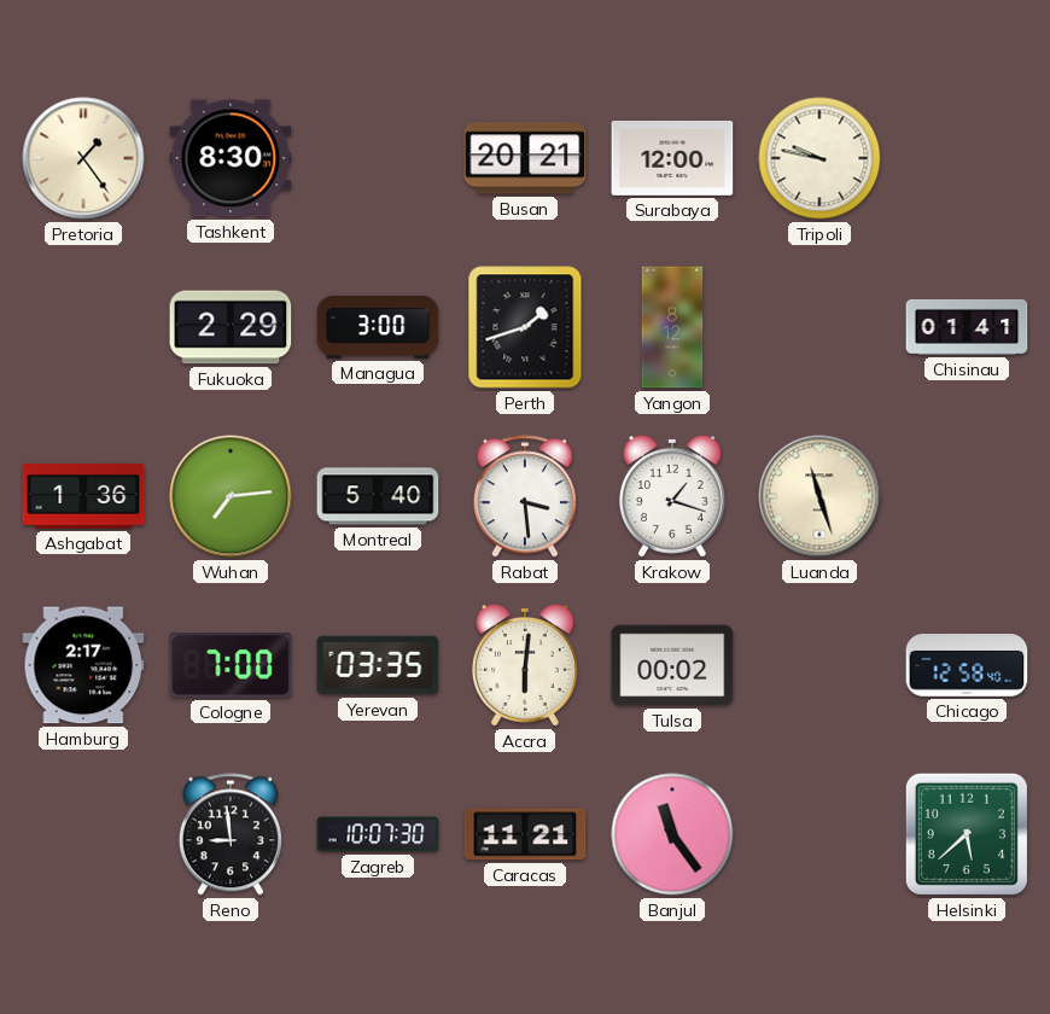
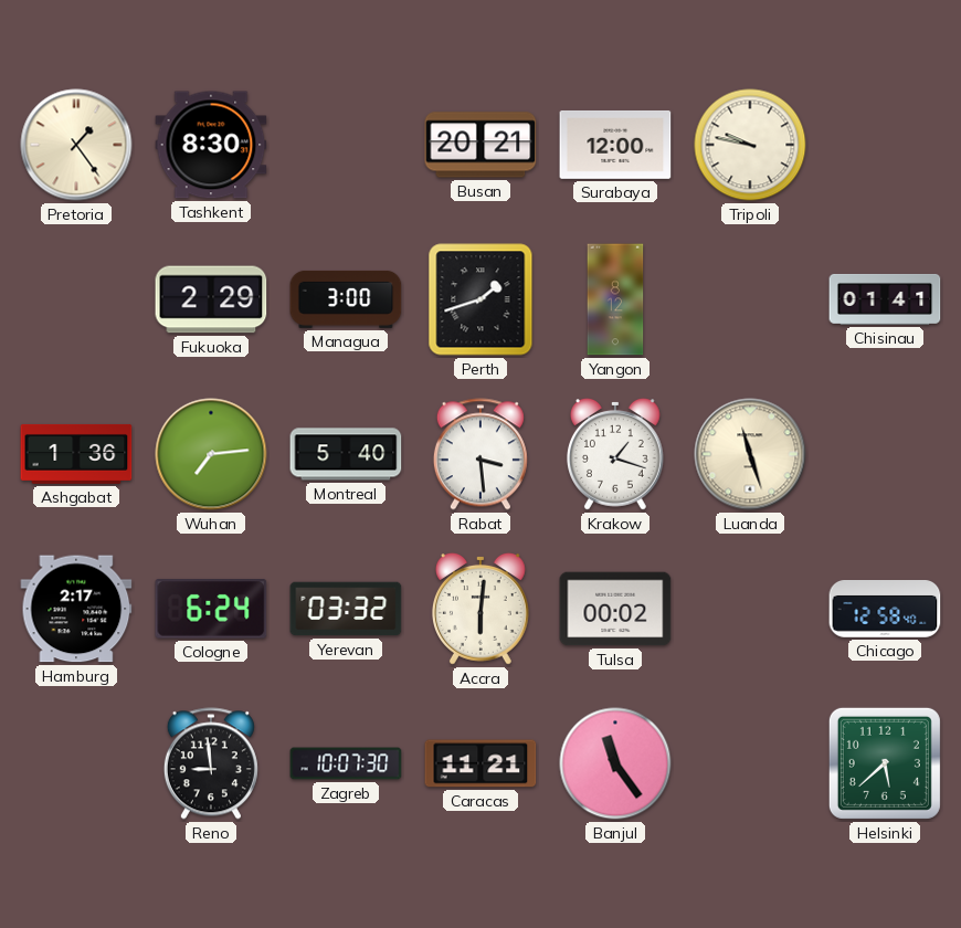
Cologne: 7:00 -> 6:24
Yerevan: 03:35 -> 03:32
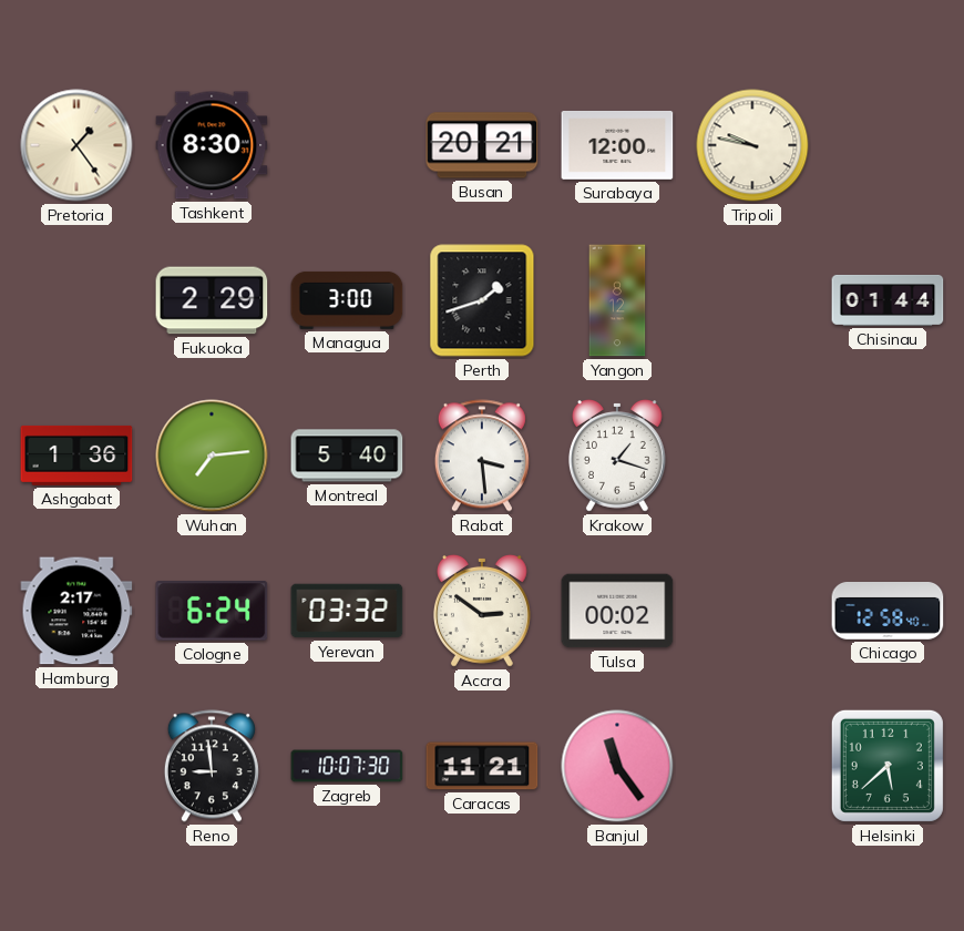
Chisinau: 01:41 -> 01:44
Luanda: 11:27 -> none
Accra: 6:01 -> 2:51
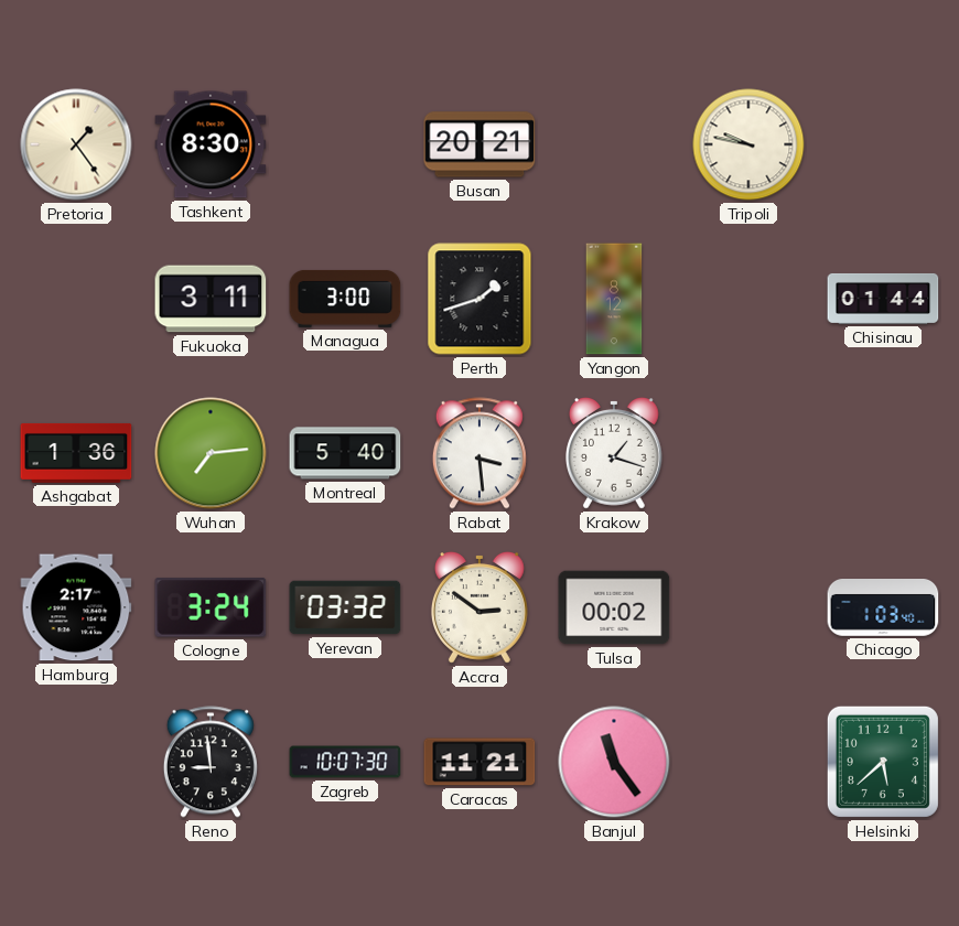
Surabaya: 12:00 -> none
Fukuoka: 2:29 -> 3:11
Cologne: 6:24 -> 3:24
Chicago: 12:58 -> 1:03
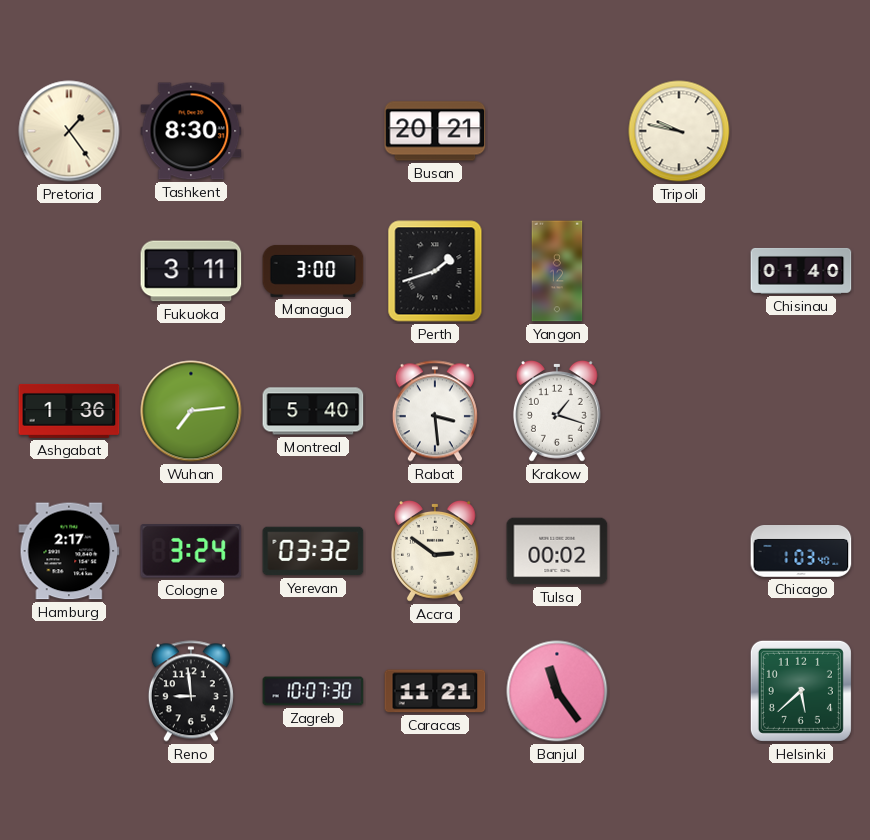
Chisinau: 01:44 -> 01:40
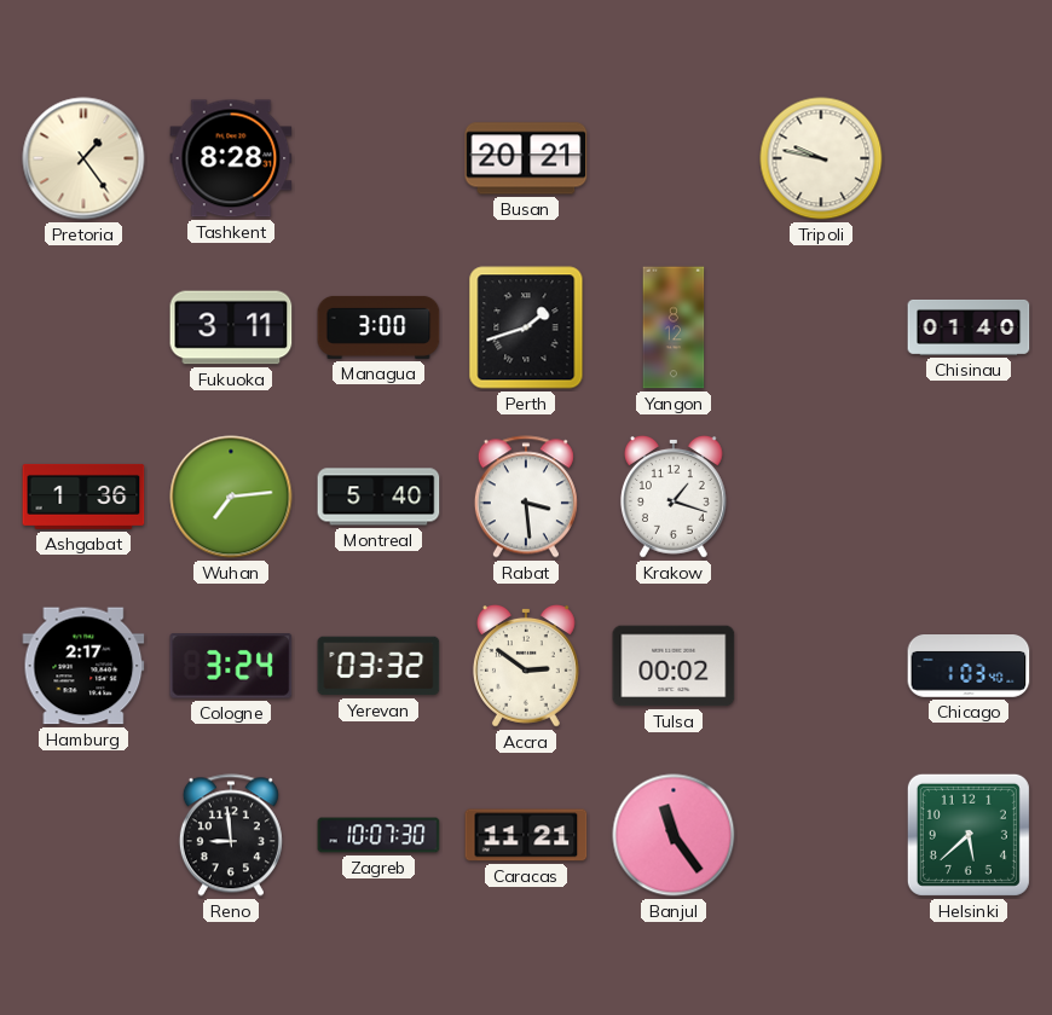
Tashkent: 8:30 -> 8:28
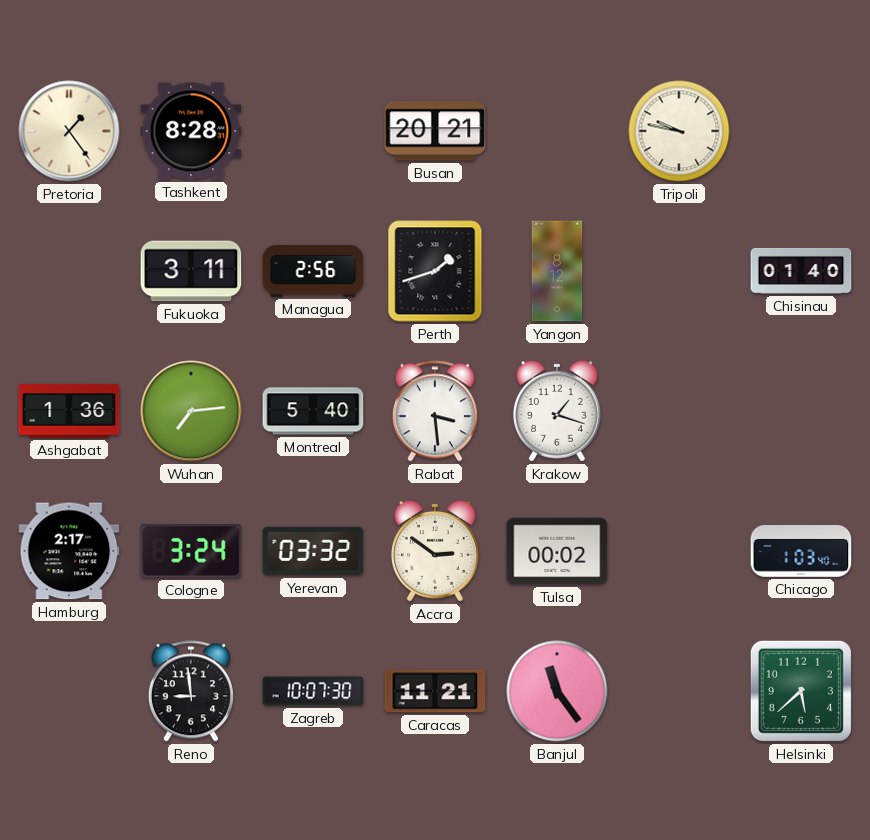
Managua: 3:00 -> 2:56
